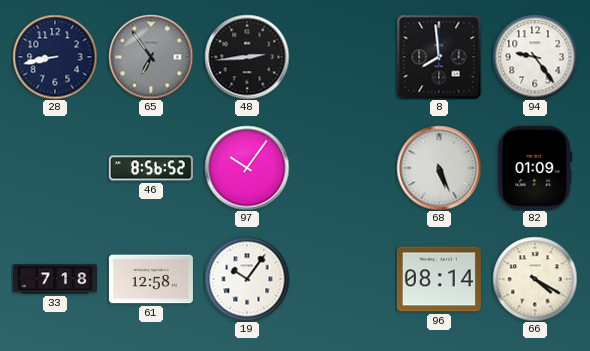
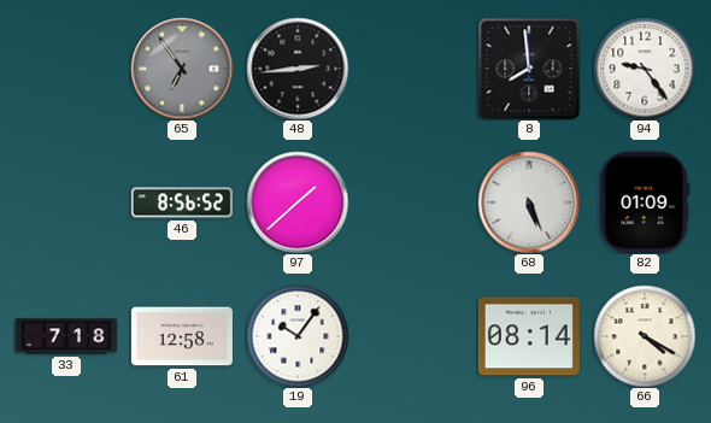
28: 8:43 -> none
97: 10:06 -> 1:38
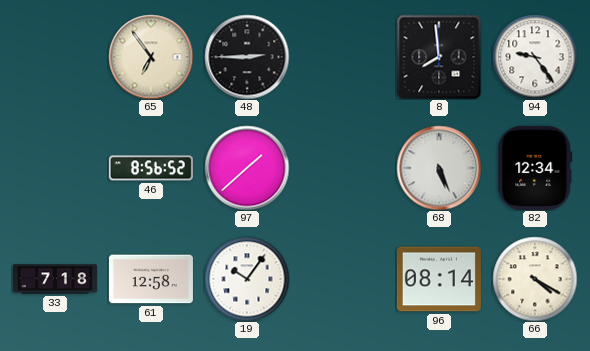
65 dial: grey -> cream
48: 2:44 -> 2:45
82: 01:09 -> 12:34
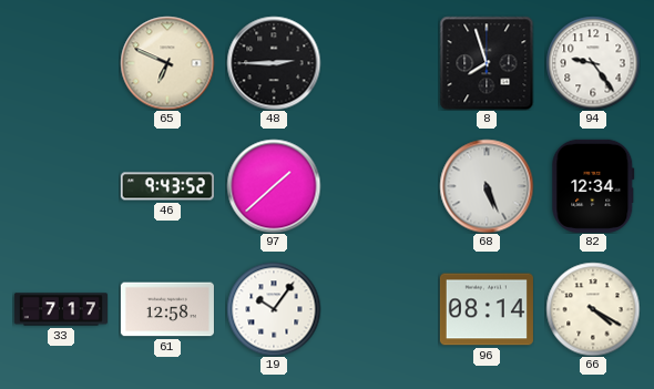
65: 6:54 -> 6:49
8: 7:59 -> 7:57
46: 8:56 -> 9:43
33: 7:18 -> 7:17
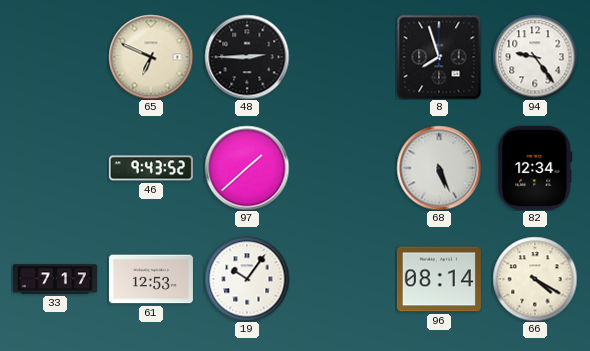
61: 12:58 -> 12:53
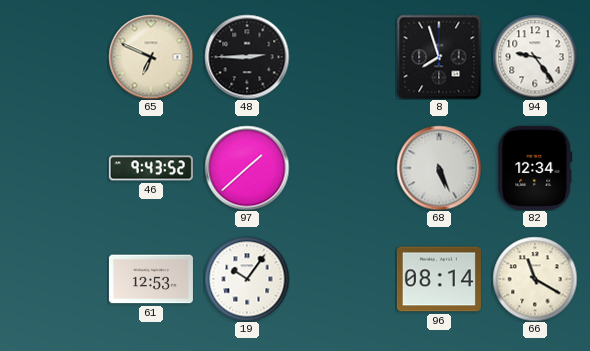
33: 7:17 -> none
66: 4:20 -> 11:20
